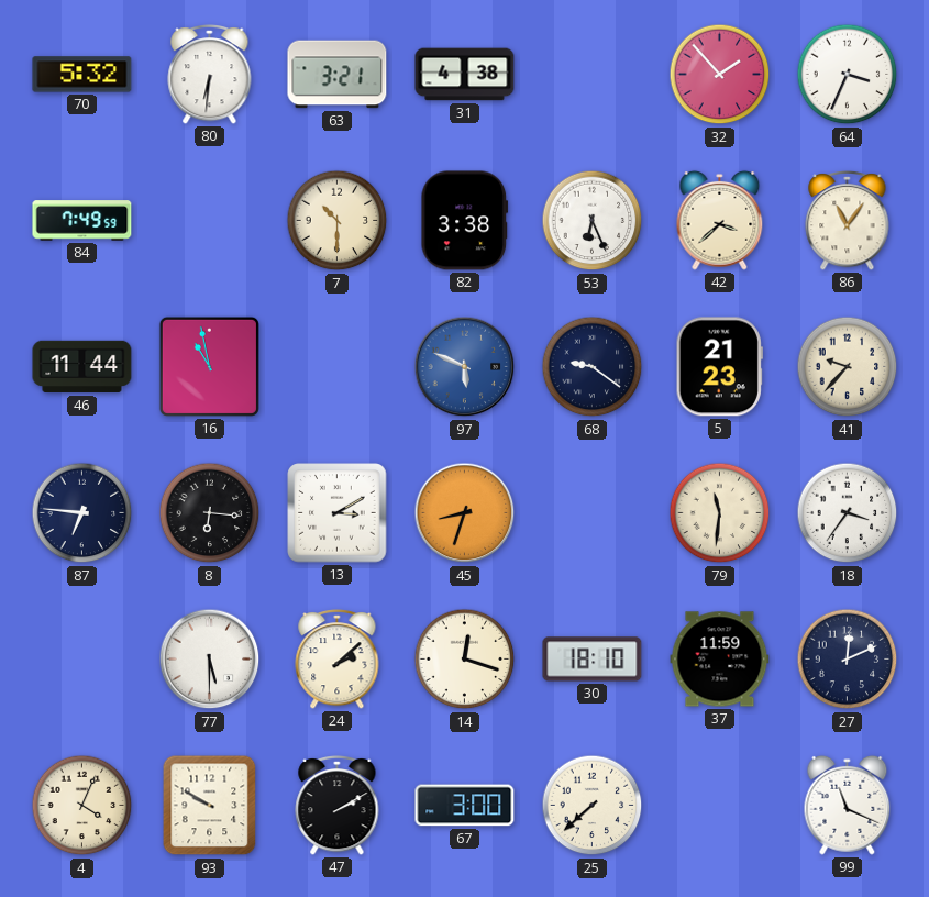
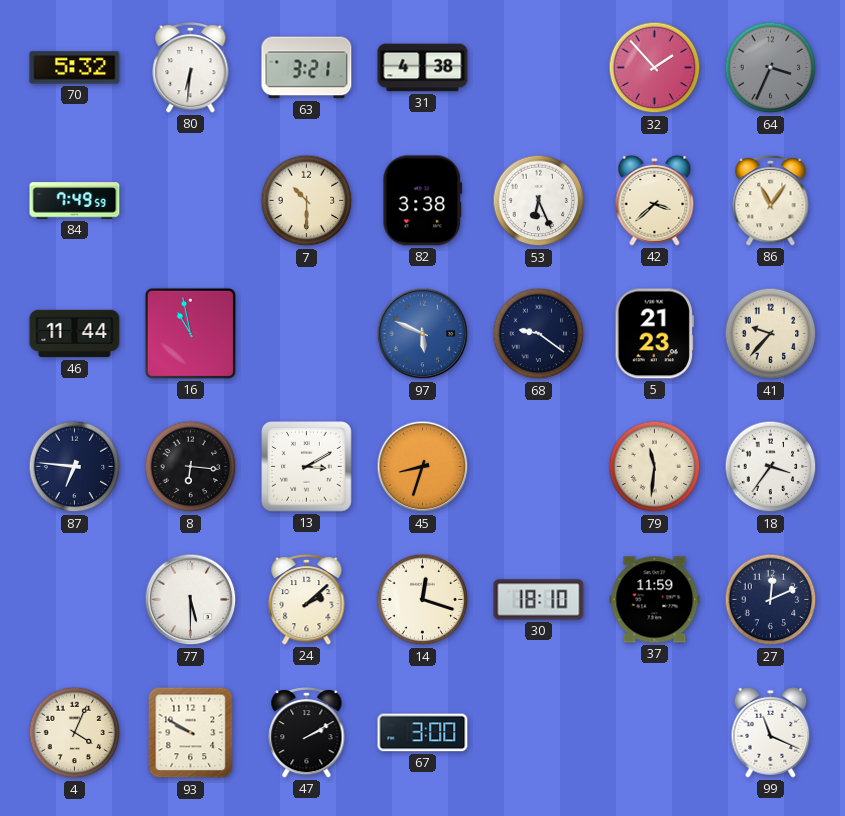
64 dial: white -> grey
25: 7:38 -> none
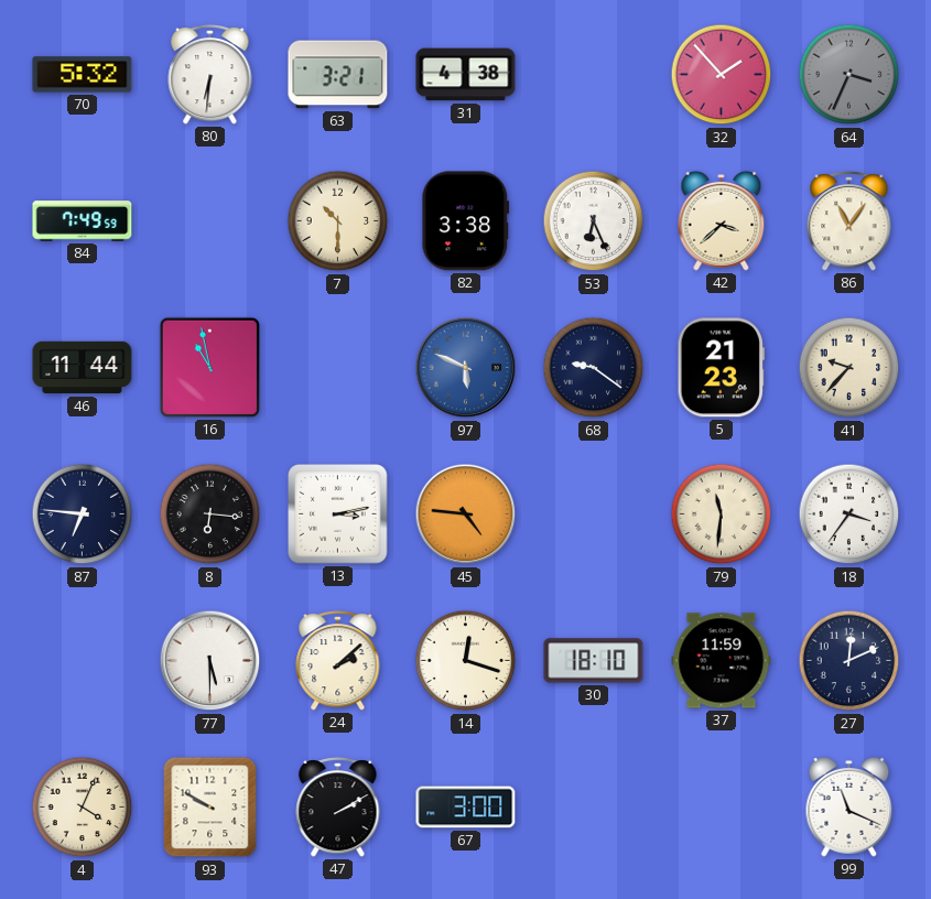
13: 3:10 -> 3:13
45: 8:33 -> 4:46
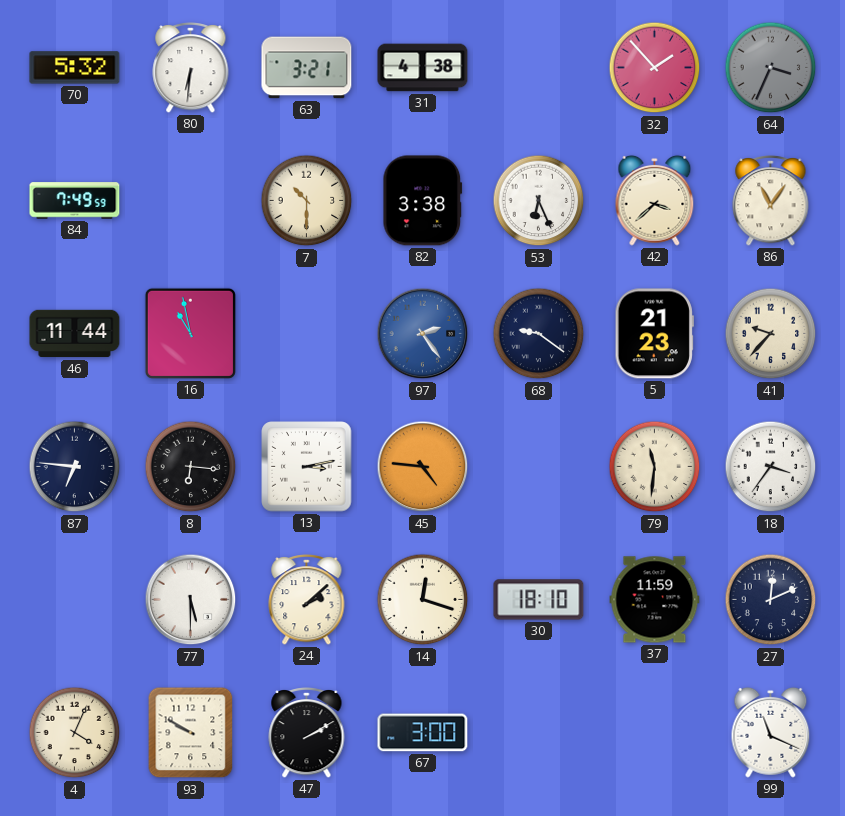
97: 5:49 -> 2:24
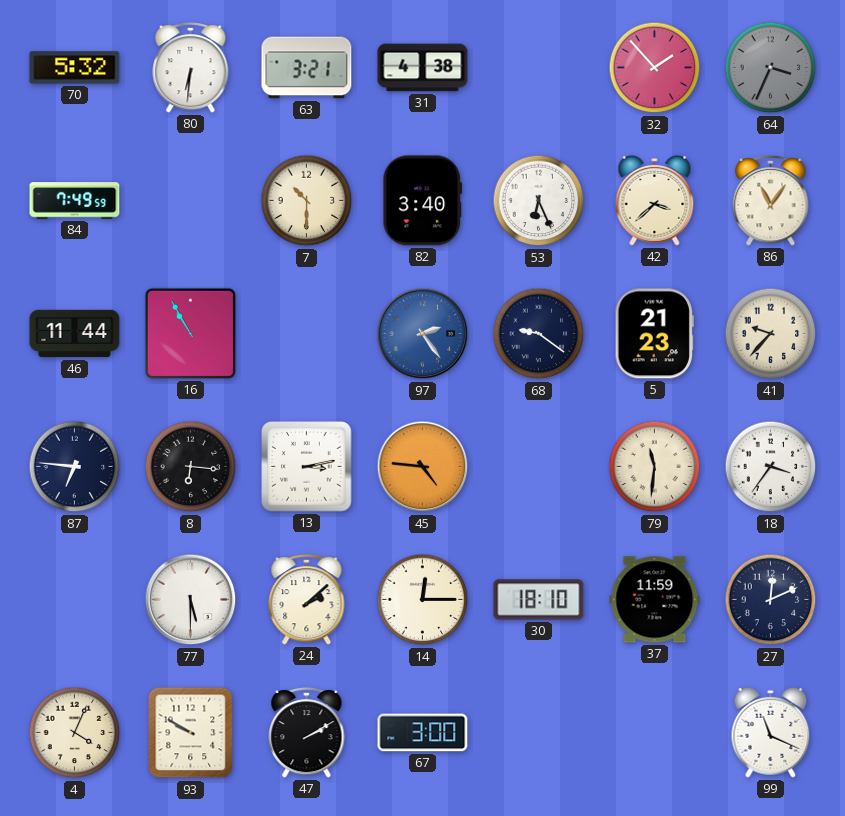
82: 3:38 -> 3:40
16: 10:58 -> 10:55
14: 12:18 -> 12:15
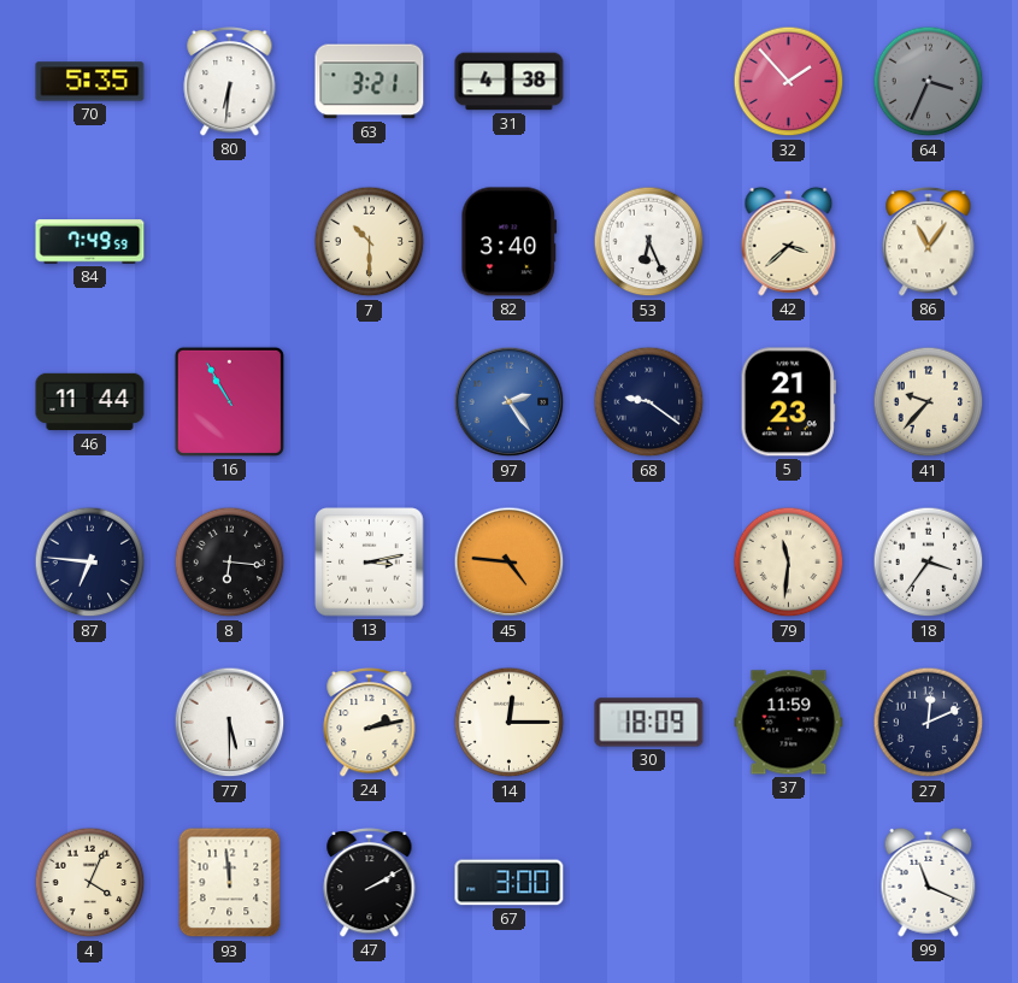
70: 5:32 -> 5:35
24: 2:08 -> 2:13
30: 18:10 -> 18:09
93: 9:50 -> 11:59
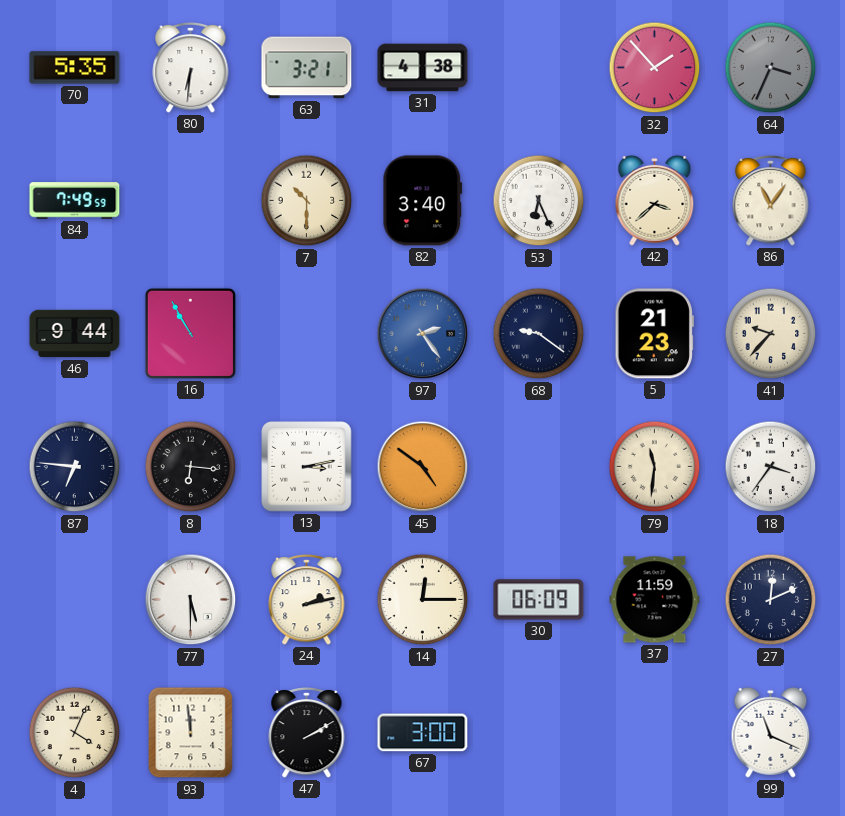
46: 11:44 -> 9:44
45: 4:46 -> 4:51
30: 18:09 -> 06:09
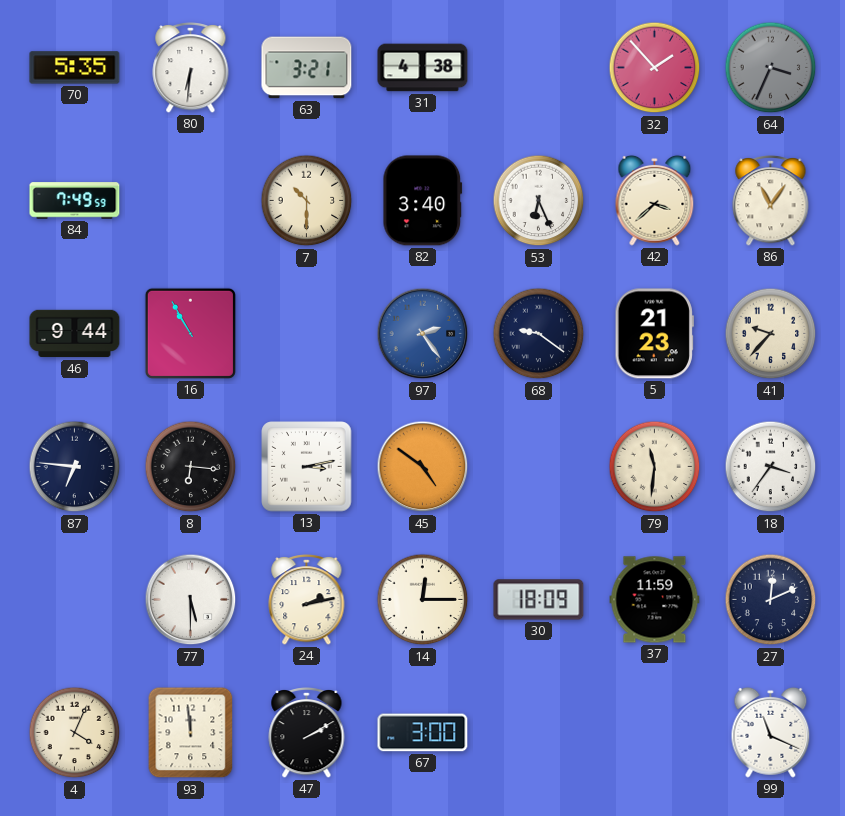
30: 06:09 -> 18:09
